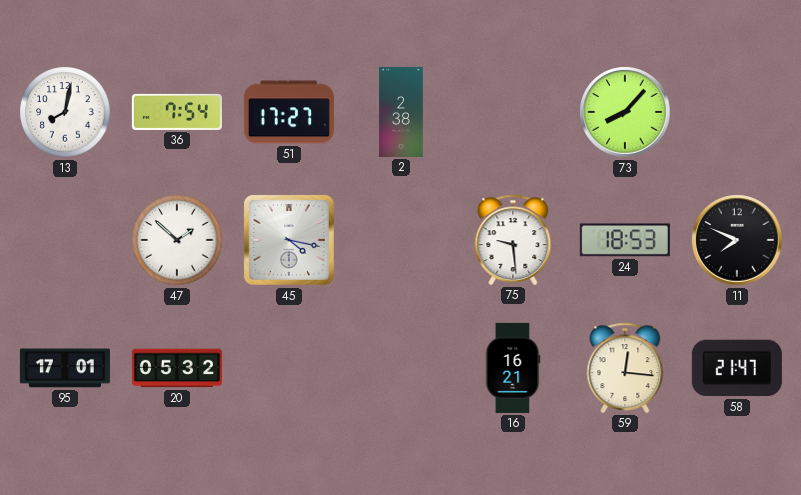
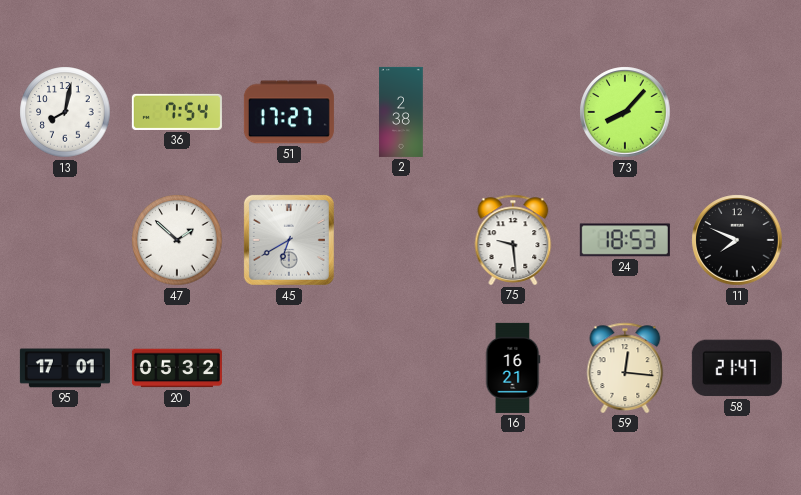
45: 4:17 -> 6:40
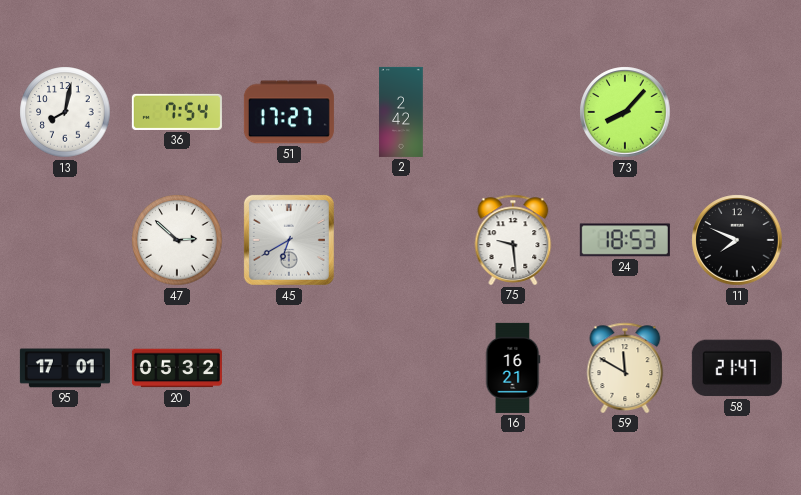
2: 2:38 -> 2:42
47: 1:52 -> 2:52
59: 12:16 -> 11:50
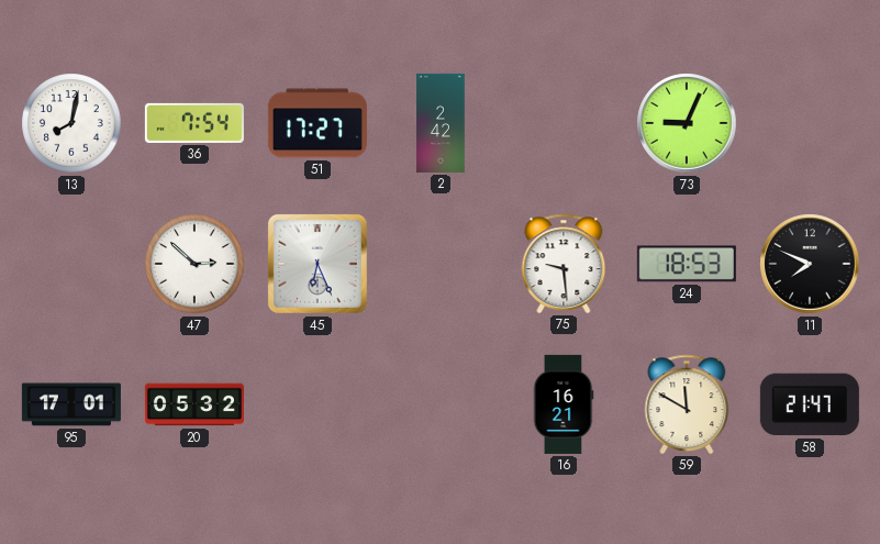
73: 8:07 -> 9:04
45: 6:40 -> 6:26
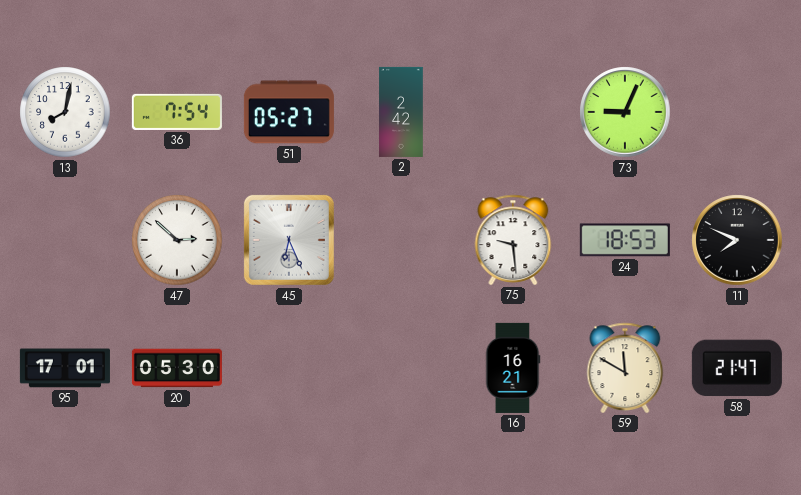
51: 17:27 -> 05:27
20: 05:32 -> 05:30
